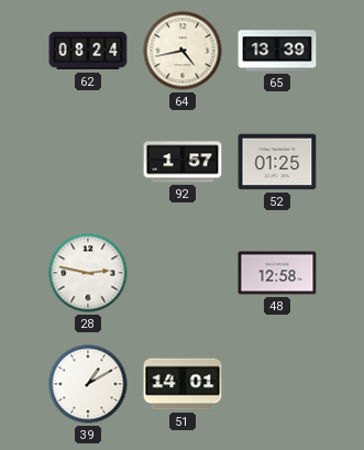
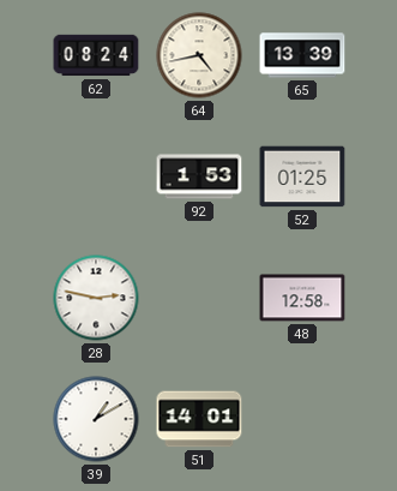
92: 1:57 -> 1:53
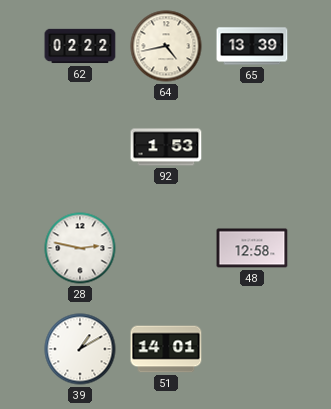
62: 08:24 -> 02:22
52: 01:25 -> none
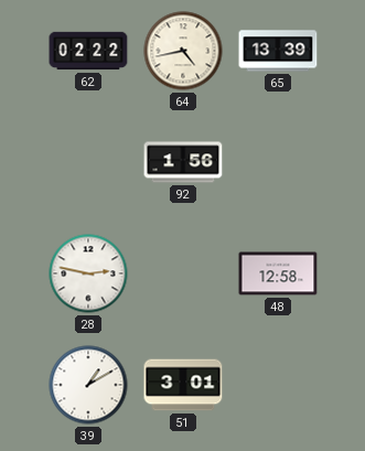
92: 1:53 -> 1:56
51: 14:01 -> 3:01
